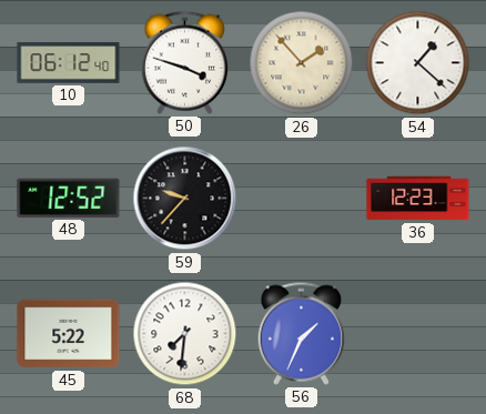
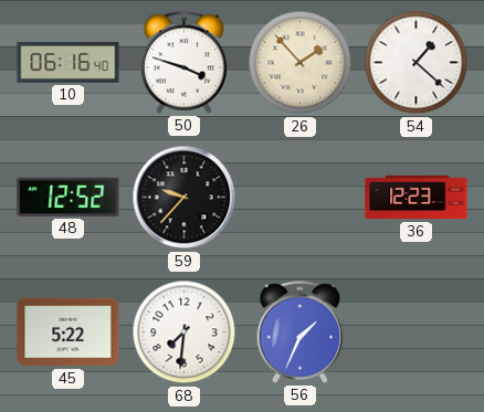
10: 06:12 -> 06:16
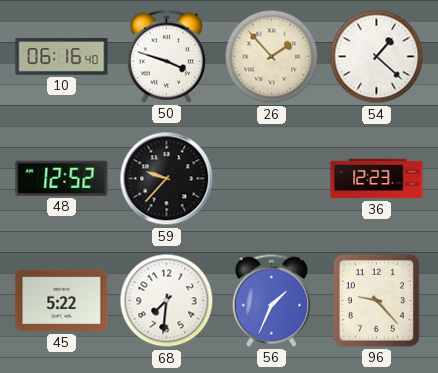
96: none -> 9:23
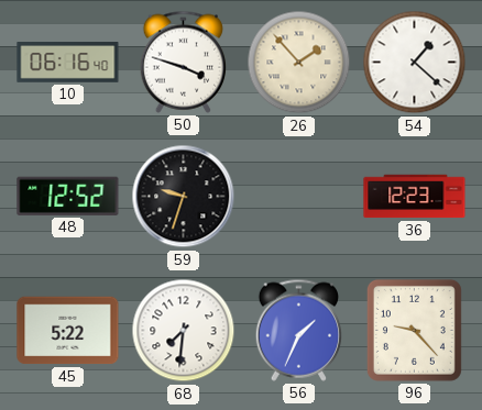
59: 9:37 -> 9:33
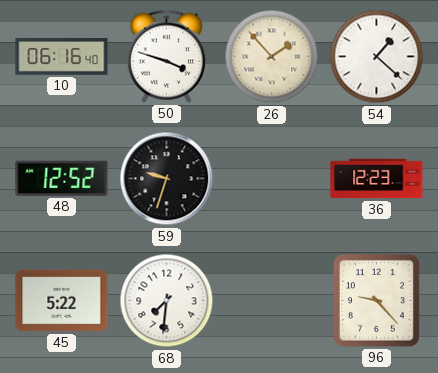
56: 1:34 -> none
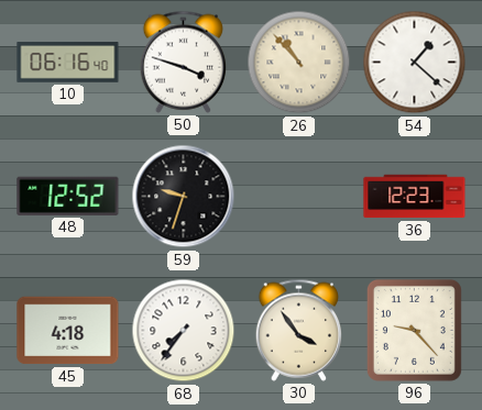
26: 1:53 -> 10:53
45: 5:22 -> 4:18
68: 7:31 -> 7:36
30: none -> 3:54
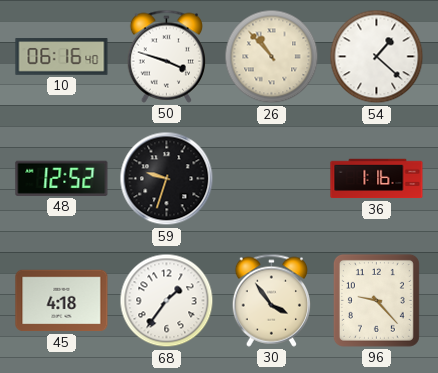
36: 12:23 -> 1:16
68: 7:36 -> 1:36
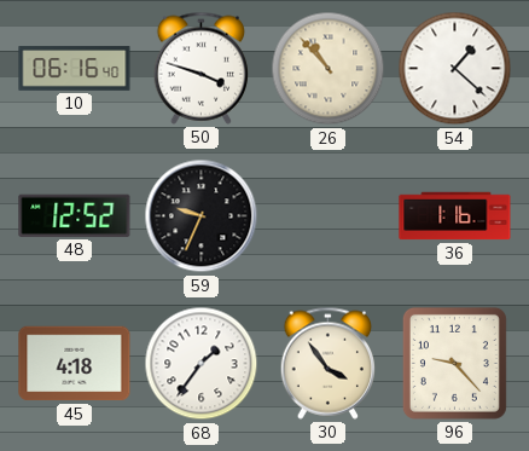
59: 9:33 -> 9:34
